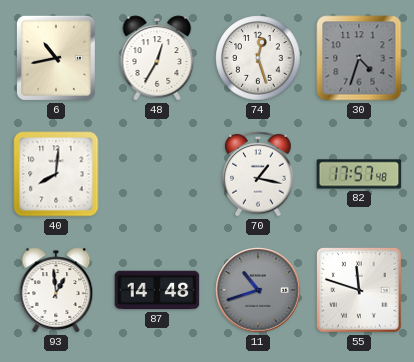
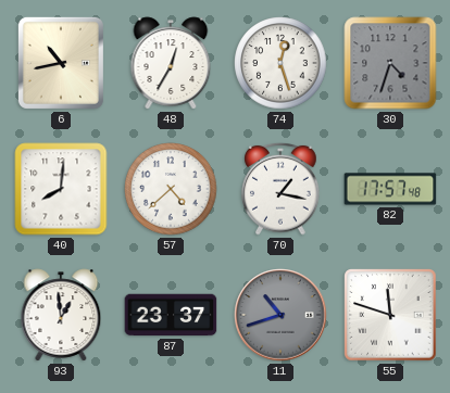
57: none -> 4:38
87: 14:48 -> 23:37
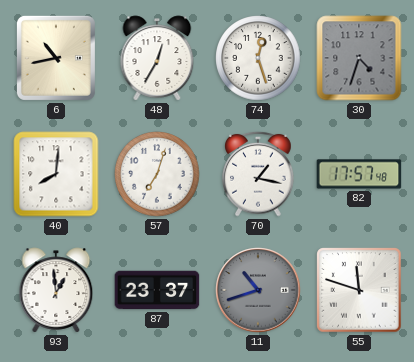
57: 4:38 -> 7:03
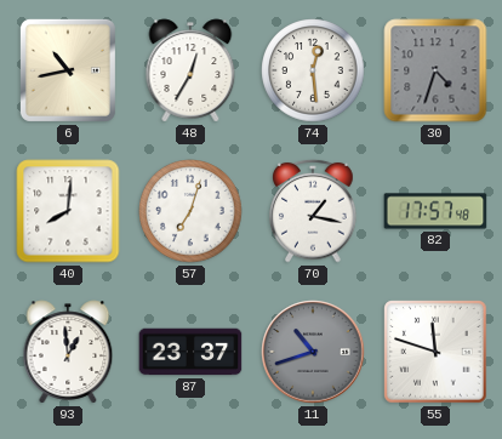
74: 12:27 -> 12:29
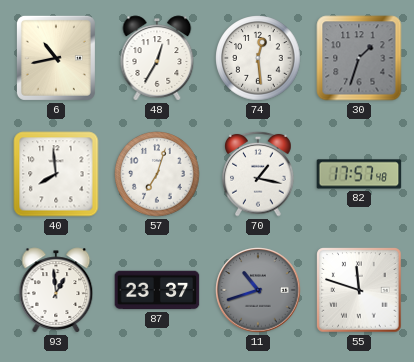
30: 4:33 -> 1:33
40: 8:01 -> 7:59
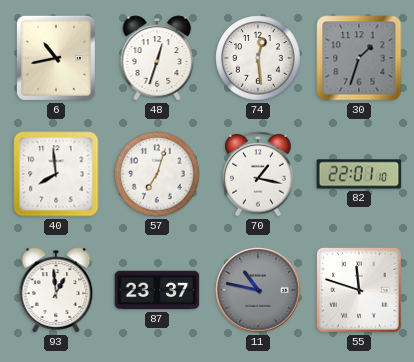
48: 12:35 -> 12:33
82: 17:57 -> 22:01
11: 10:42 -> 10:47
